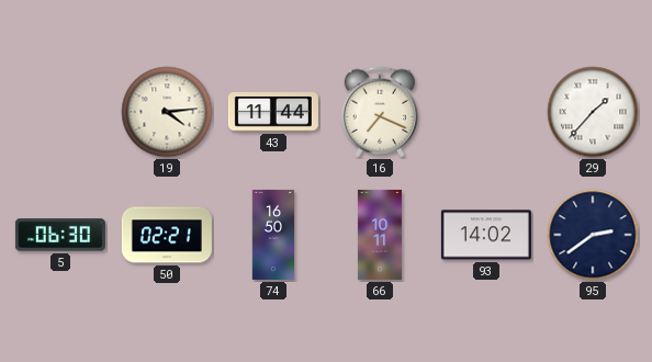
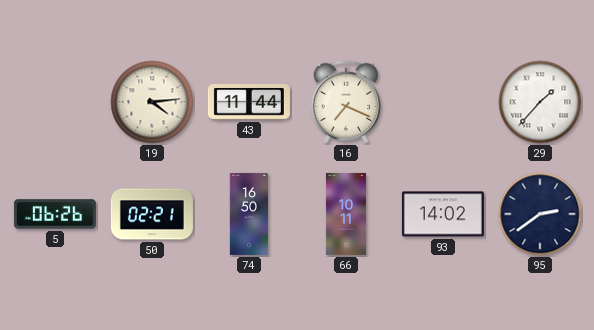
5: 06:30 -> 06:26
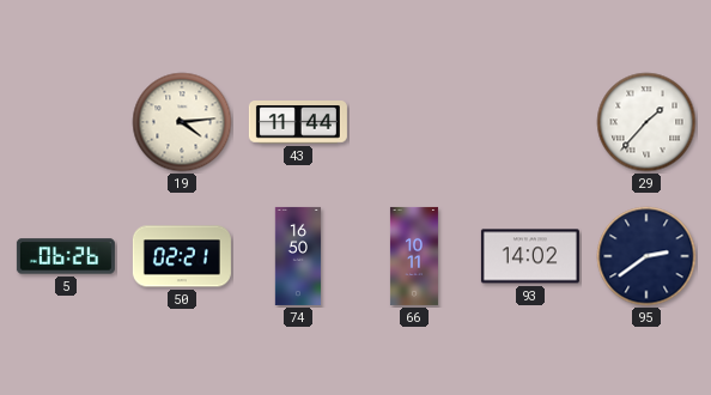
16: 7:19 -> none
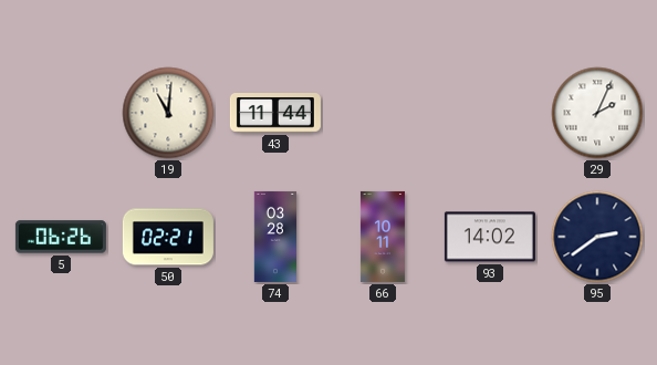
19: 4:14 -> 11:01
29: 1:37 -> 2:04
74: 16:50 -> 03:28
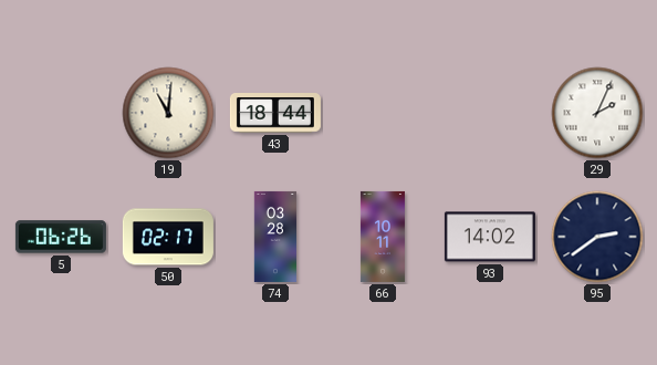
43: 11:44 -> 18:44
50: 02:21 -> 02:17
